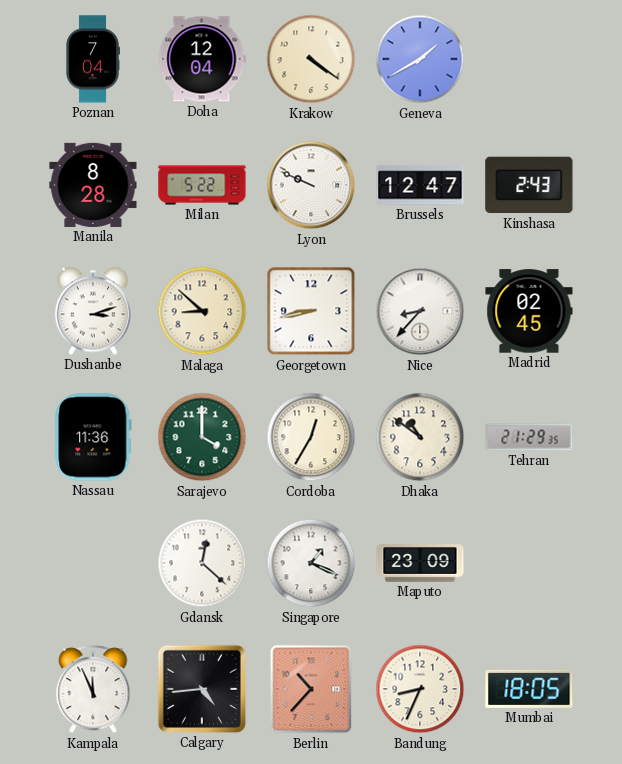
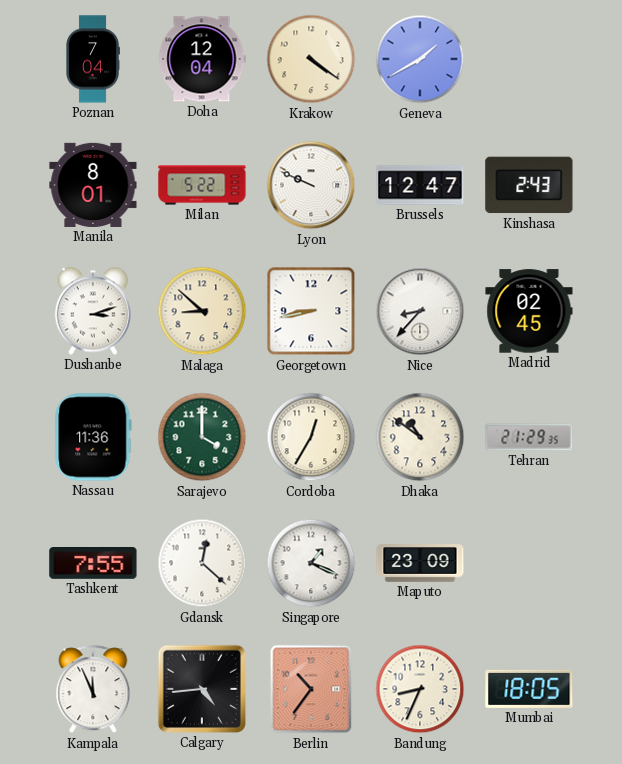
Manila: 8:28 -> 8:01
Tashkent: none -> 7:55
Berlin: 10:37 -> 10:36
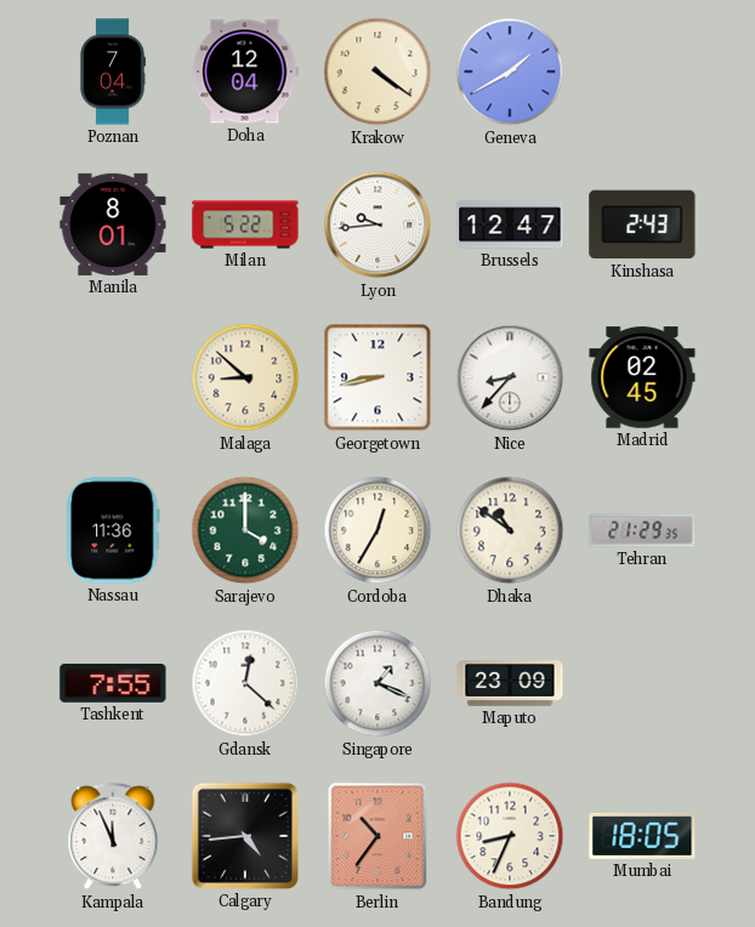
Lyon: 9:49 -> 9:44
Dushanbe: 3:12 -> none
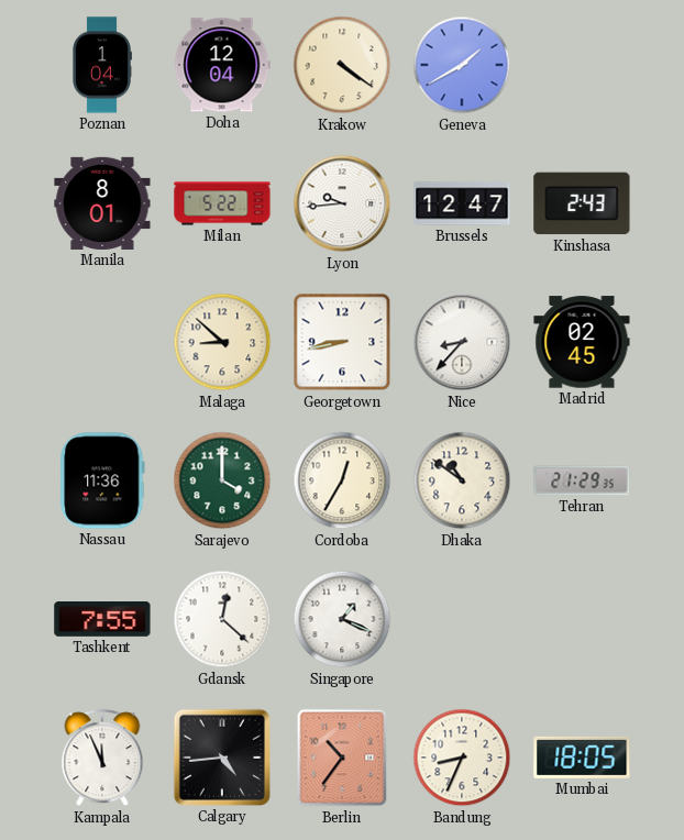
Poznan: 7:04 -> 1:04
Maputo: 23:09 -> none
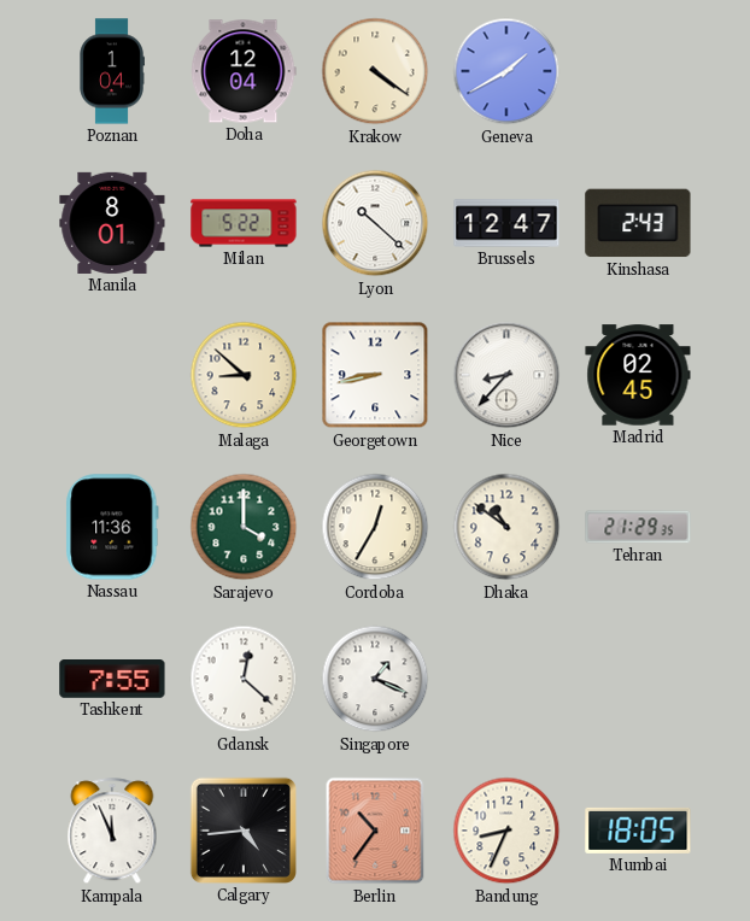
Lyon: 9:44 -> 10:22
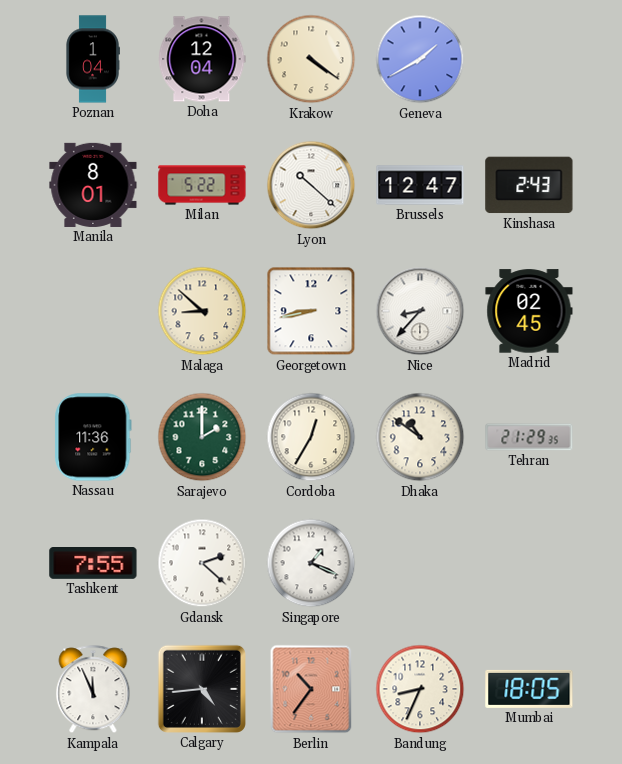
Sarajevo: 4:00 -> 2:00
Gdansk: 12:22 -> 2:22
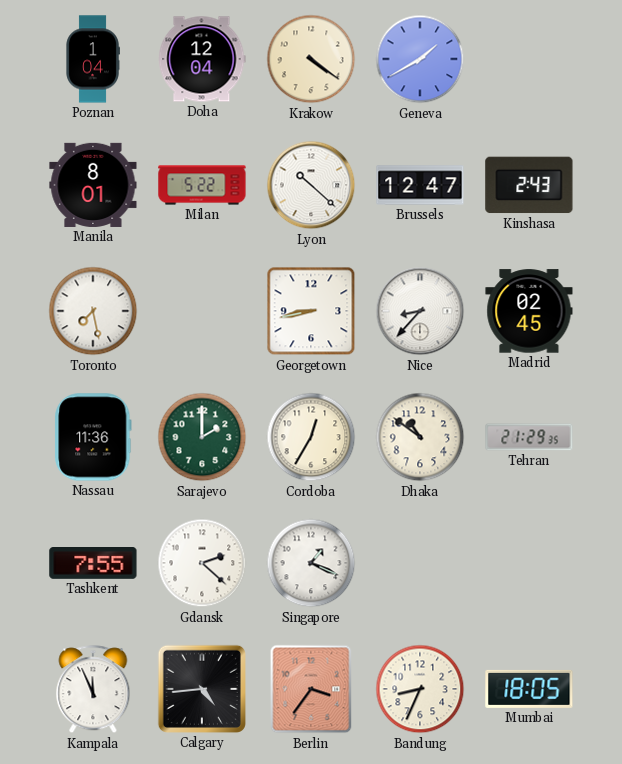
Toronto: none -> 7:28
Malaga: 8:52 -> none
Berlin: 10:36 -> 3:36
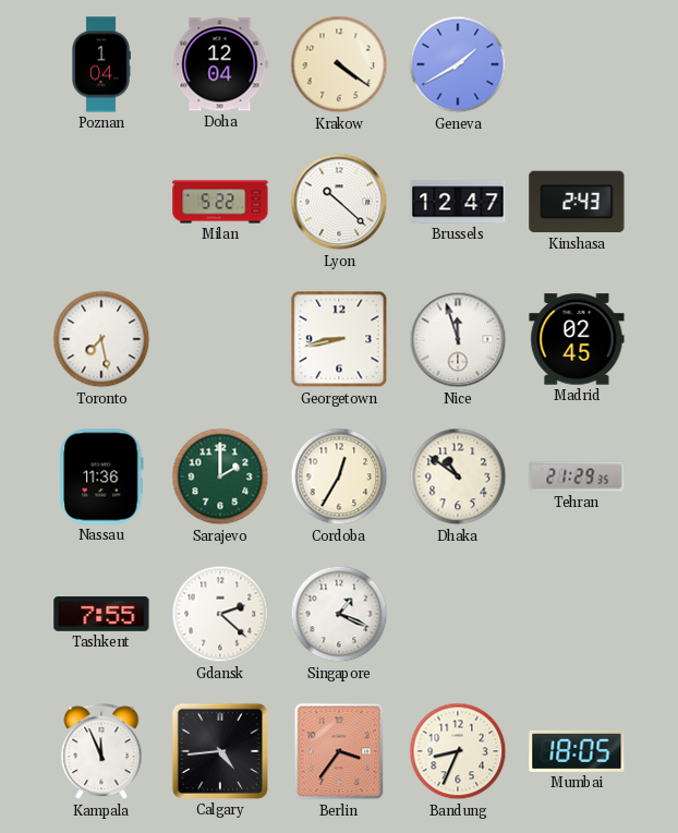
Manila: 8:01 -> none
Nice: 8:37 -> 11:57
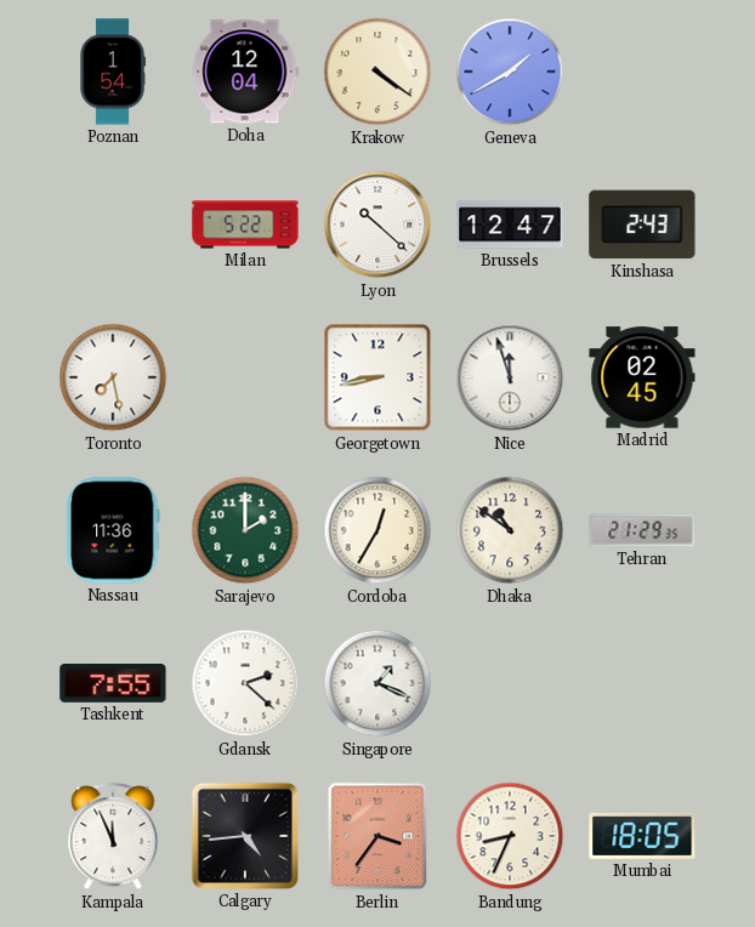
Poznan: 1:04 -> 1:54
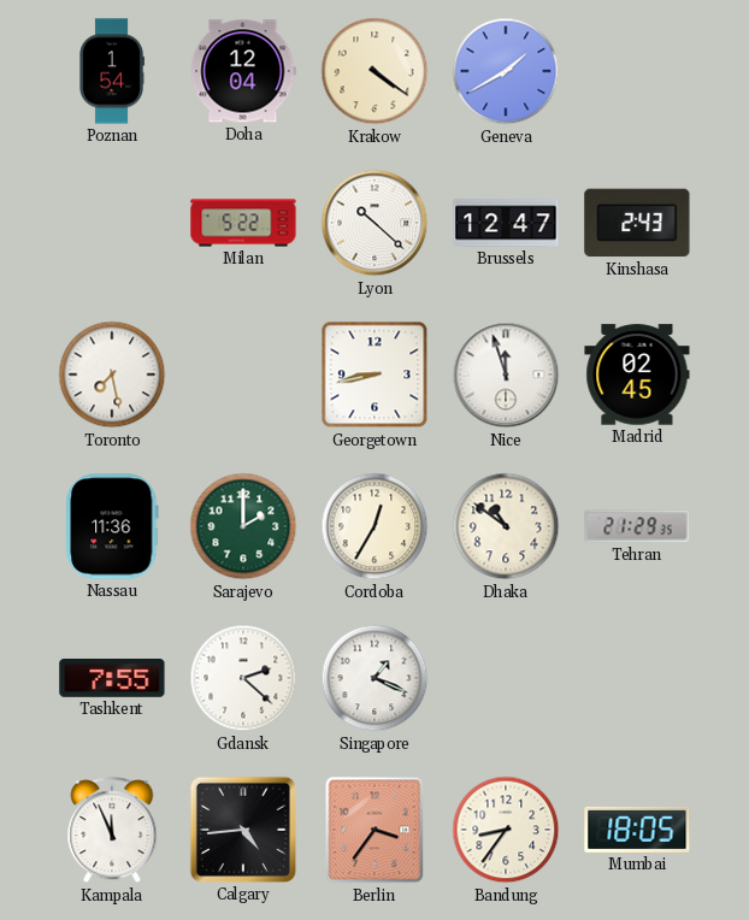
Bandung: 8:34 -> 8:36
